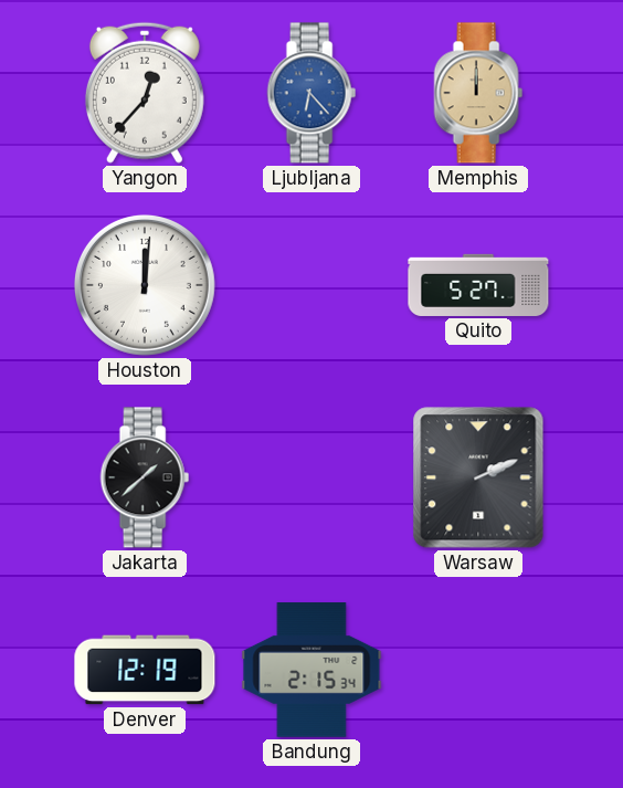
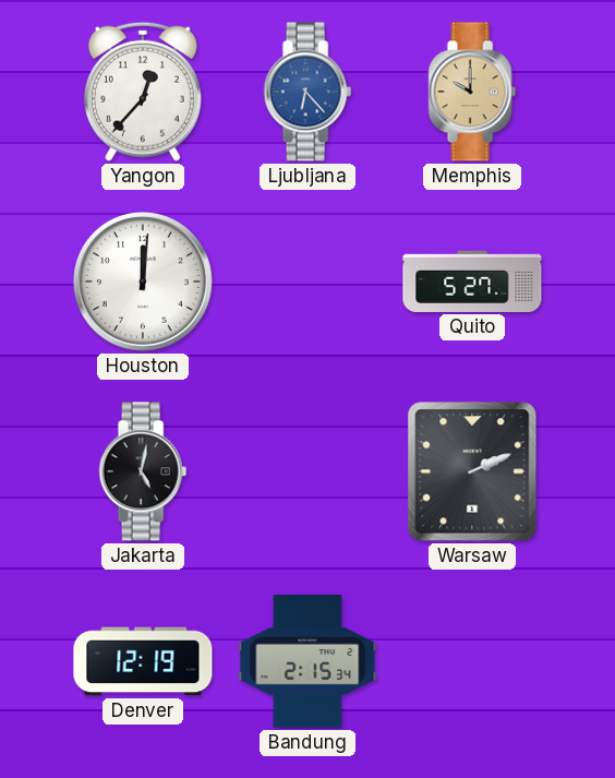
Memphis: 12:00 -> 10:00
Jakarta: 1:38 -> 5:02
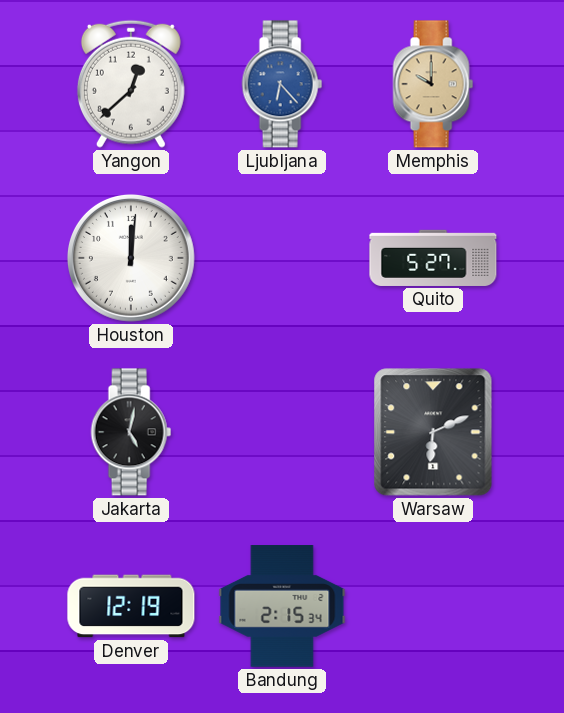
Yangon: 12:37 -> 12:38
Warsaw: 2:11 -> 6:11
